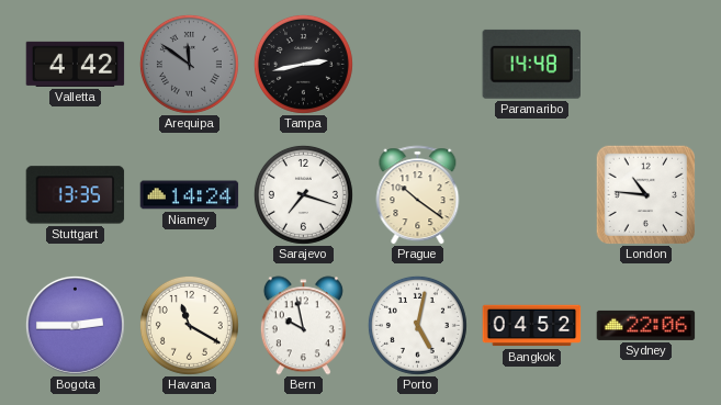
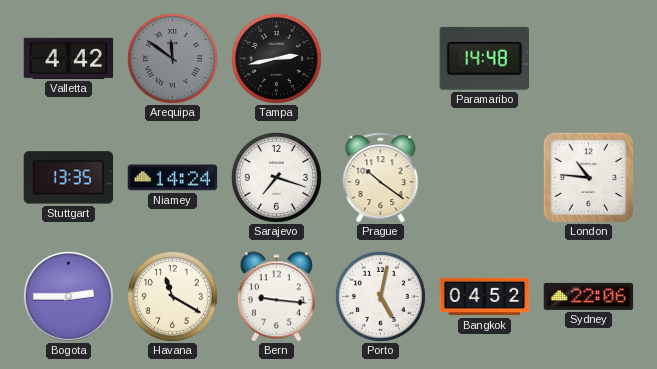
Bern: 9:58 -> 9:16
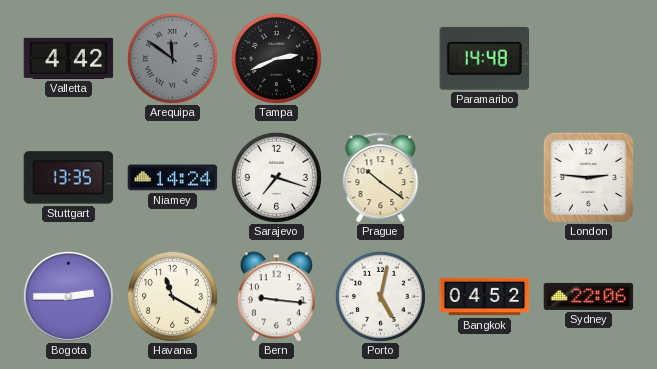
Tampa: 2:43 -> 2:41
London: 10:46 -> 2:46
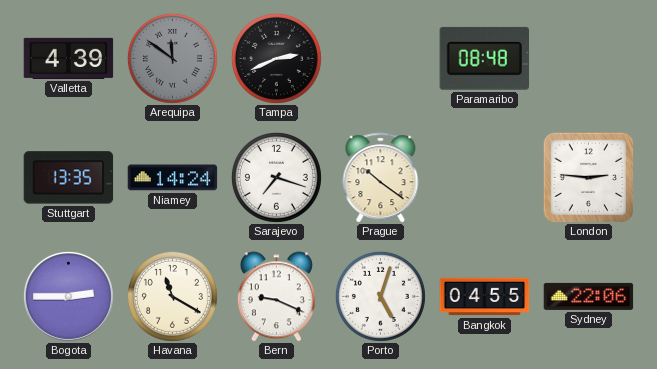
Valletta: 4:42 -> 4:39
Paramaribo: 14:48 -> 08:48
Bern: 9:16 -> 9:19
Porto: 5:02 -> 5:03
Bangkok: 04:52 -> 04:55
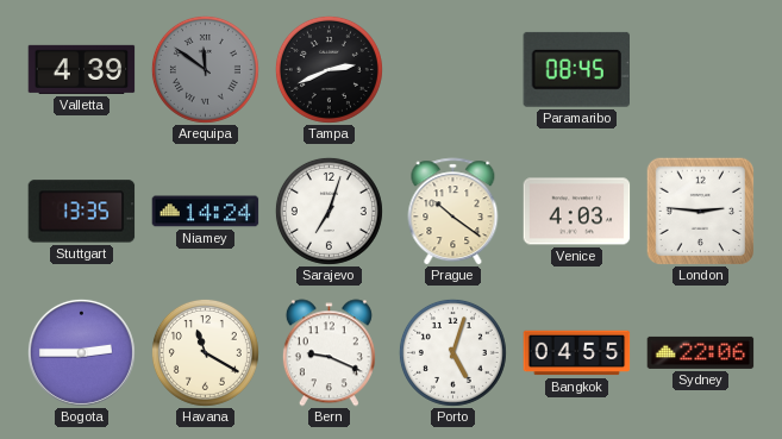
Paramaribo: 08:48 -> 08:45
Sarajevo: 7:18 -> 7:03
Venice: none -> 4:03
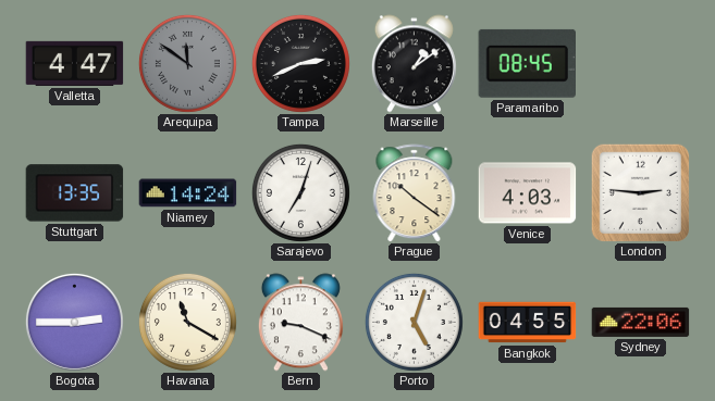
Valletta: 4:39 -> 4:47
Marseille: none -> 1:09
